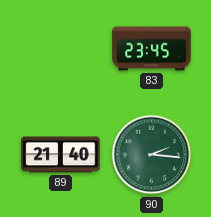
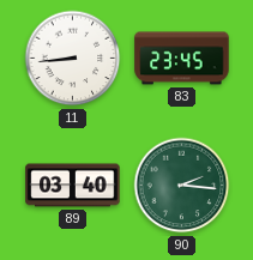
11: none -> 8:44
89: 21:40 -> 03:40
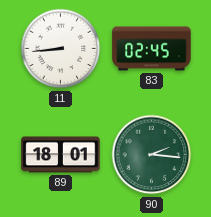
83: 23:45 -> 02:45
89: 03:40 -> 18:01
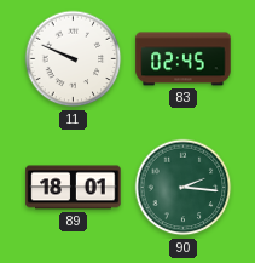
11: 8:44 -> 9:49
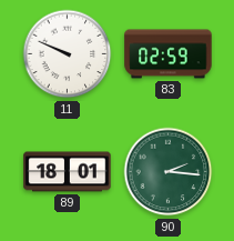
83: 02:45 -> 02:59
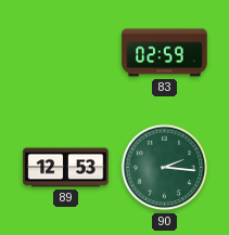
11: 9:49 -> none
89: 18:01 -> 12:53
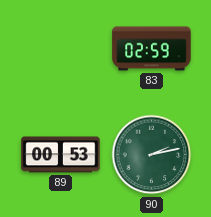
89: 12:53 -> 00:53
90: 2:16 -> 2:13
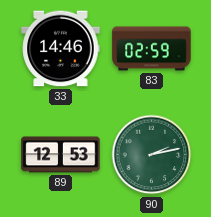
33: none -> 14:46
89: 00:53 -> 12:53
